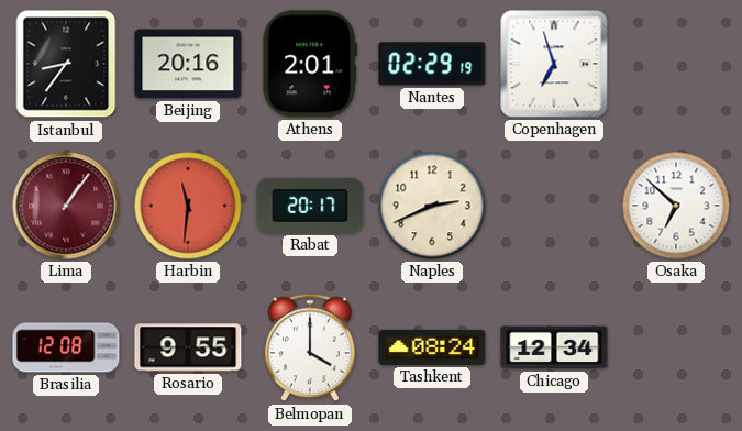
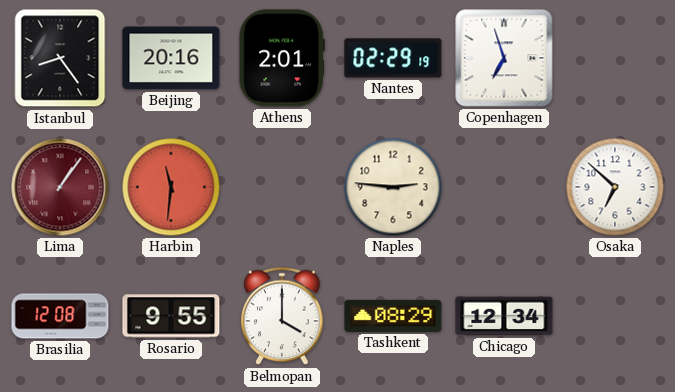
Istanbul: 8:36 -> 8:24
Rabat: 20:17 -> none
Naples: 2:41 -> 2:46
Tashkent: 08:24 -> 08:29
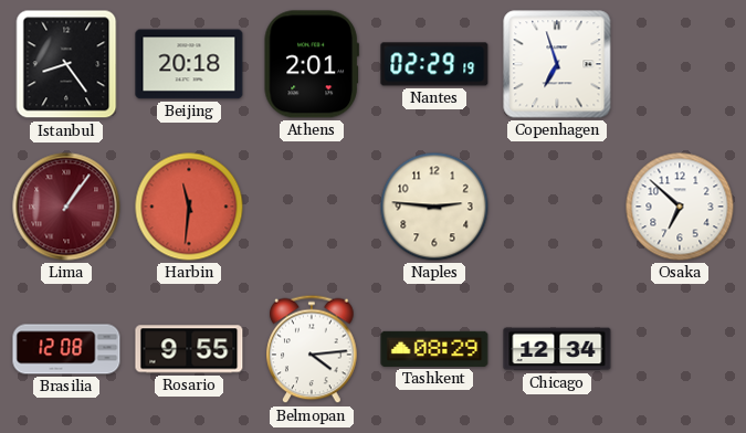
Beijing: 20:16 -> 20:18
Belmopan: 4:00 -> 4:14
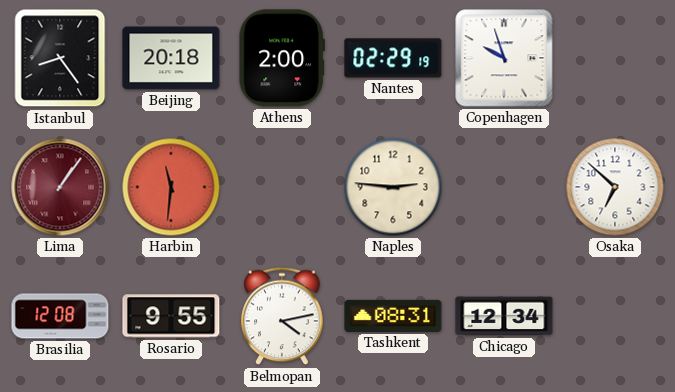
Athens: 2:01 -> 2:00
Copenhagen: 6:57 -> 9:57
Belmopan: 4:14 -> 4:13
Tashkent: 08:29 -> 08:31
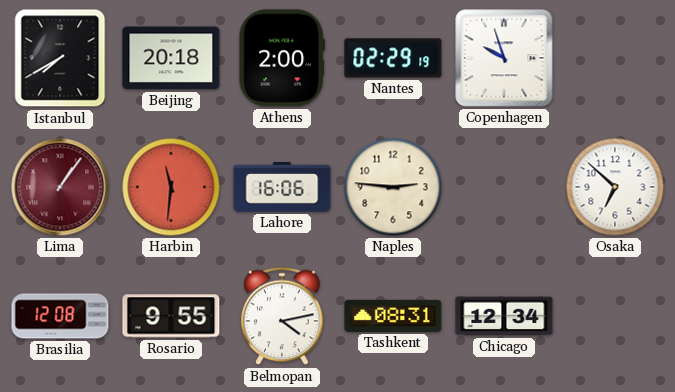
Istanbul: 8:24 -> 7:40
Lahore: none -> 16:06
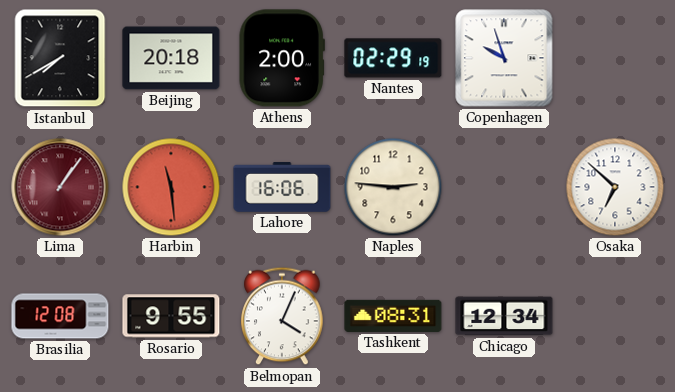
Harbin: 11:31 -> 11:29
Belmopan: 4:13 -> 4:04
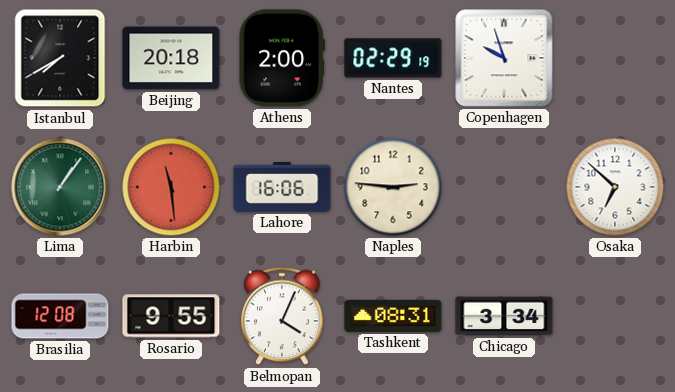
Lima dial: burgundy -> green
Chicago: 12:34 -> 3:34
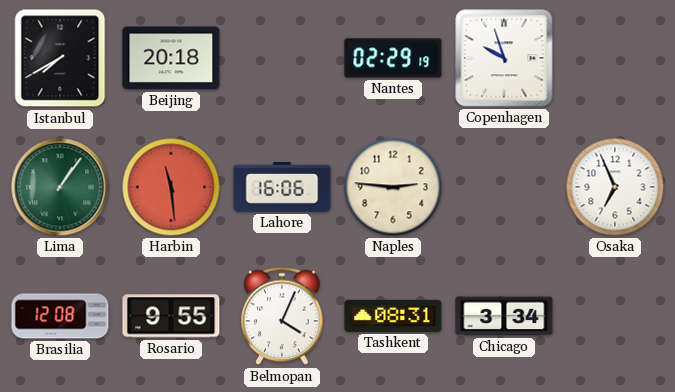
Athens: 2:00 -> none
Osaka: 6:52 -> 6:56
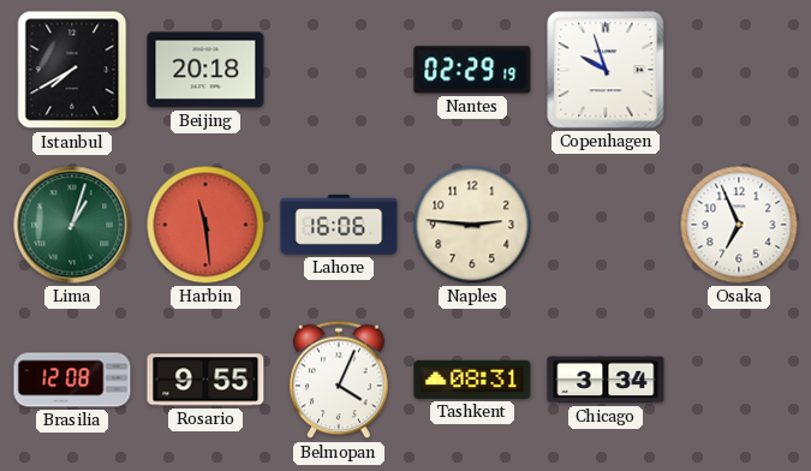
Lima: 1:06 -> 1:03
